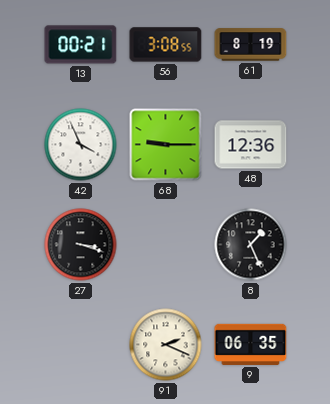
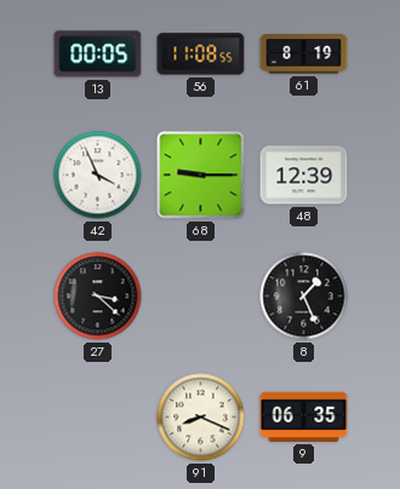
13: 00:21 -> 00:05
56: 3:08 -> 11:08
48: 12:36 -> 12:39
27: 3:18 -> 3:22
91: 2:19 -> 8:19
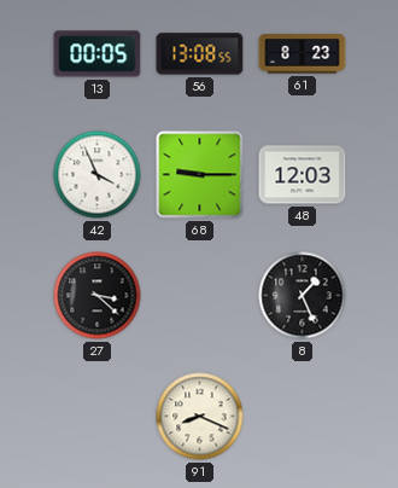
56: 11:08 -> 13:08
61: 8:19 -> 8:23
48: 12:39 -> 12:03
9: 06:35 -> none
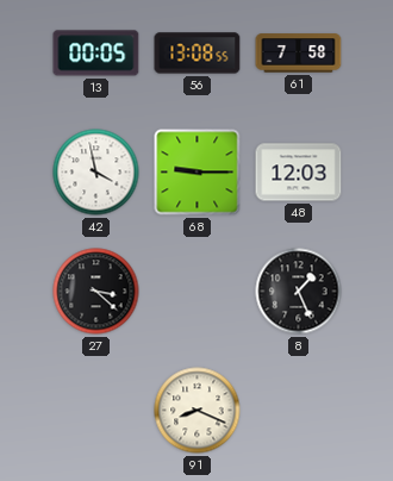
61: 8:23 -> 7:58
42: 3:56 -> 3:58
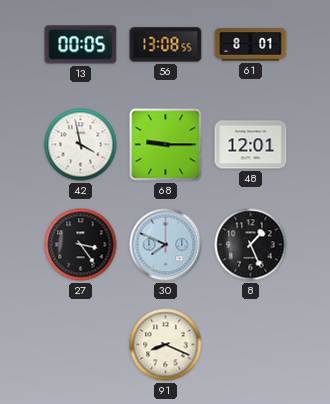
61: 7:58 -> 8:01
48: 12:03 -> 12:01
27: 3:22 -> 3:24
30: none -> 7:49
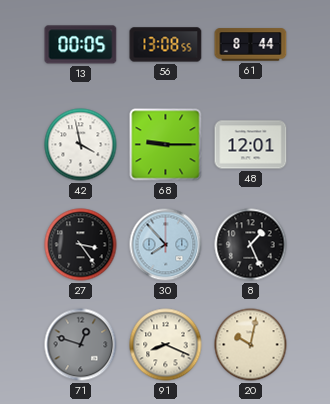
61: 8:01 -> 8:44
30: 7:49 -> 7:53
71: none -> 12:48
20: none -> 10:02
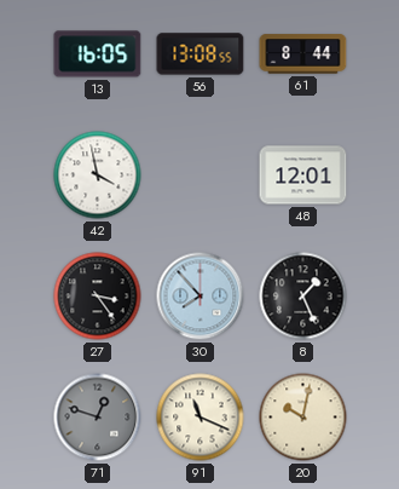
13: 00:05 -> 16:05
68: 9:15 -> none
91: 8:19 -> 11:19
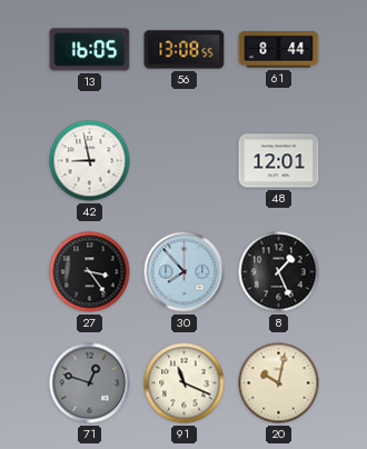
42: 3:58 -> 8:58
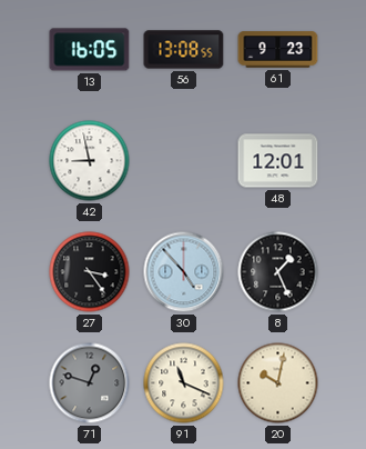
61: 8:44 -> 9:23
30: 7:53 -> 4:53
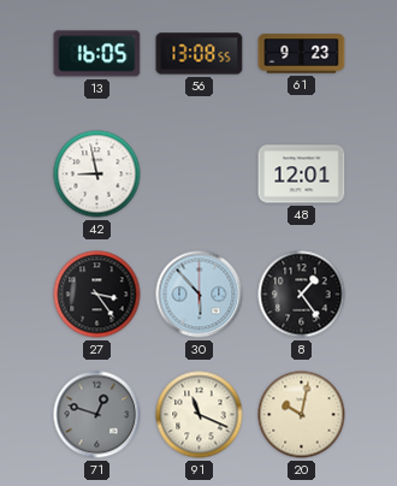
30: 4:53 -> 5:53
8: 1:26 -> 1:24
